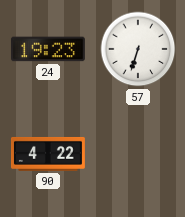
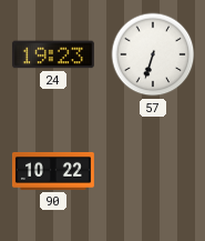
90: 4:22 -> 10:22
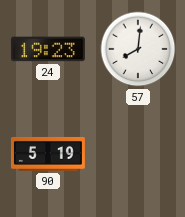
57: 6:33 -> 8:01
90: 10:22 -> 5:19
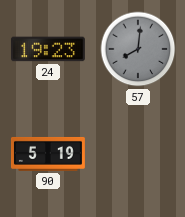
57 dial: white -> grey
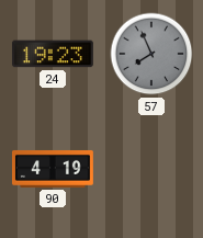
57: 8:01 -> 7:56
90: 5:19 -> 4:19
